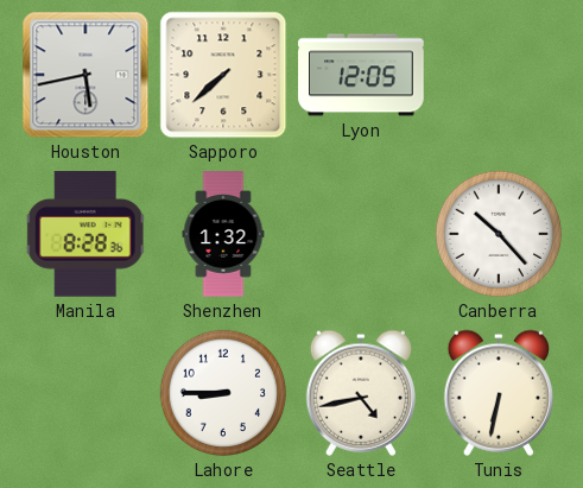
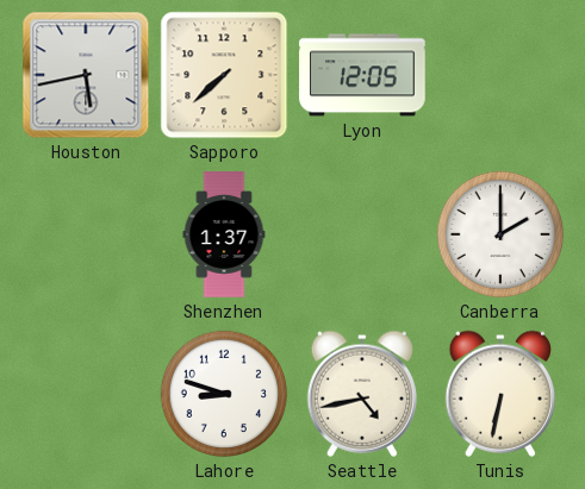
Manila: 8:28 -> none
Shenzhen: 1:32 -> 1:37
Canberra: 10:23 -> 2:00
Lahore: 8:45 -> 8:48
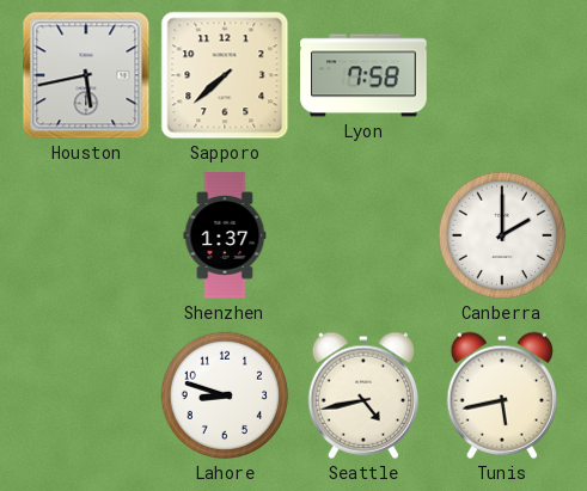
Lyon: 12:05 -> 7:58
Tunis: 6:32 -> 5:43
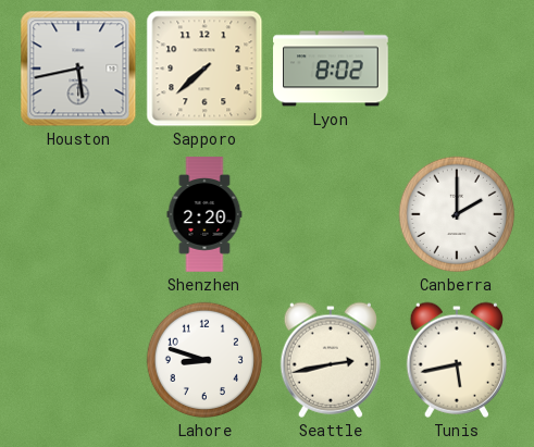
Lyon: 7:58 -> 8:02
Shenzhen: 1:37 -> 2:20
Seattle: 4:43 -> 2:43
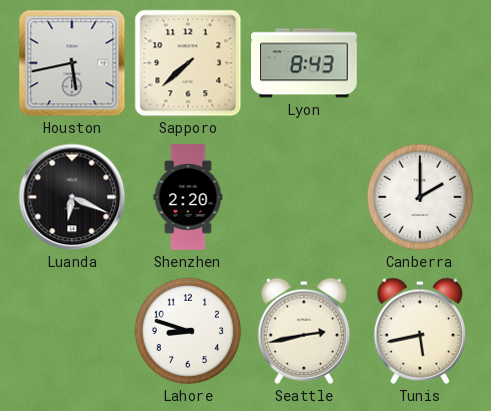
Lyon: 8:02 -> 8:43
Luanda: none -> 6:19
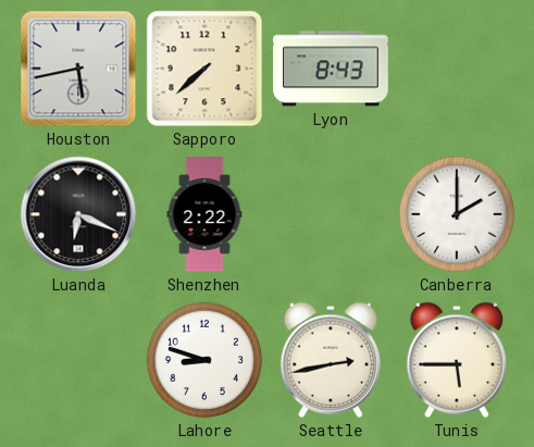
Shenzhen: 2:20 -> 2:22
Tunis: 5:43 -> 5:45
